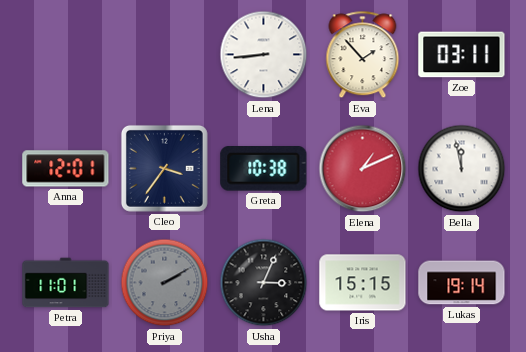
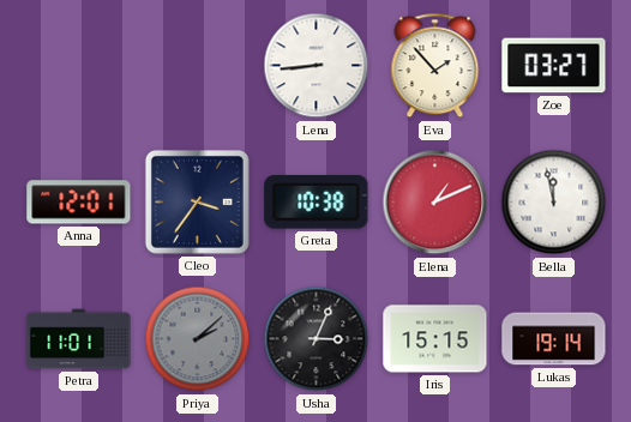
Zoe: 03:11 -> 03:27
Priya: 2:10 -> 2:08
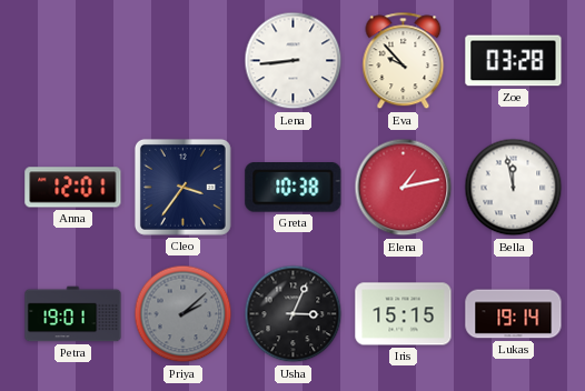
Eva: 1:53 -> 9:53
Zoe: 03:27 -> 03:28
Elena: 1:11 -> 1:13
Petra: 11:01 -> 19:01
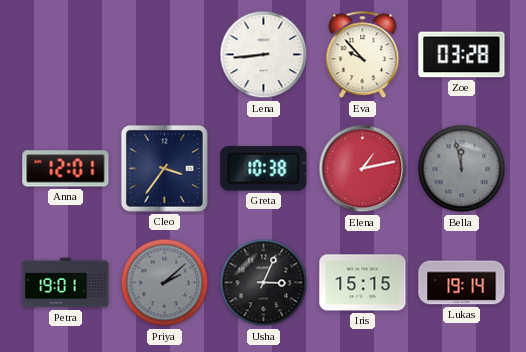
Bella dial: white -> grey
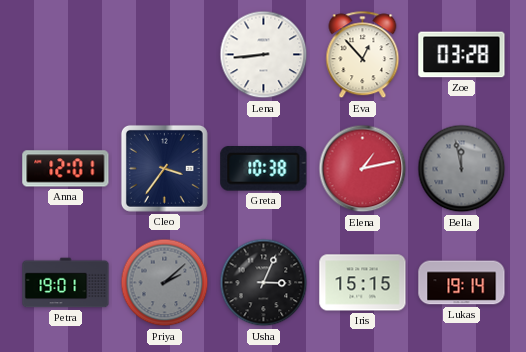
Eva: 9:53 -> 12:53
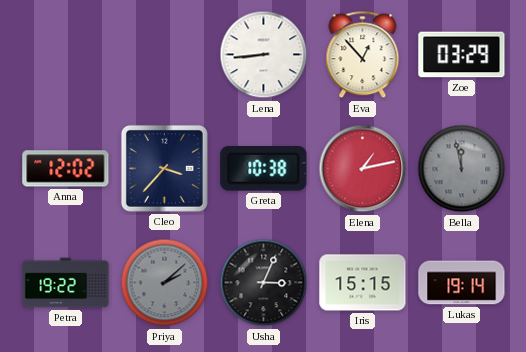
Zoe: 03:28 -> 03:29
Anna: 12:01 -> 12:02
Cleo: 3:36 -> 3:37
Petra: 19:01 -> 19:22
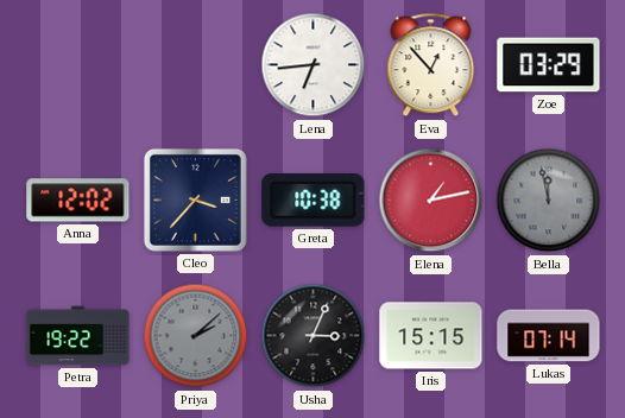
Lena: 8:44 -> 6:44
Lukas: 19:14 -> 07:14
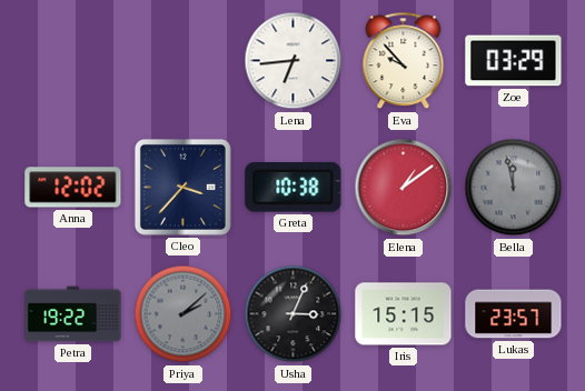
Eva: 12:53 -> 9:53
Elena: 1:13 -> 1:09
Lukas: 07:14 -> 23:57
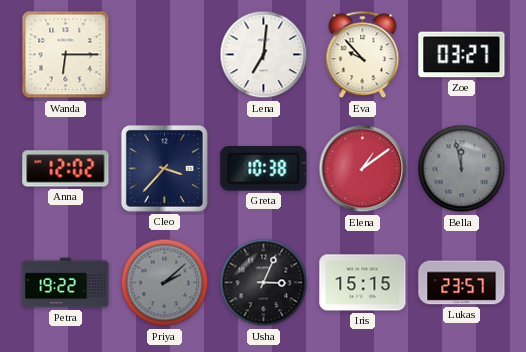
Wanda: none -> 6:15
Lena: 6:44 -> 7:01
Zoe: 03:29 -> 03:27
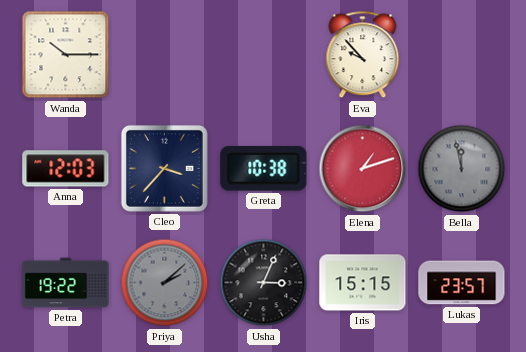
Wanda: 6:15 -> 10:15
Lena: 7:01 -> none
Zoe: 03:27 -> none
Anna: 12:02 -> 12:03
Elena: 1:09 -> 1:12
